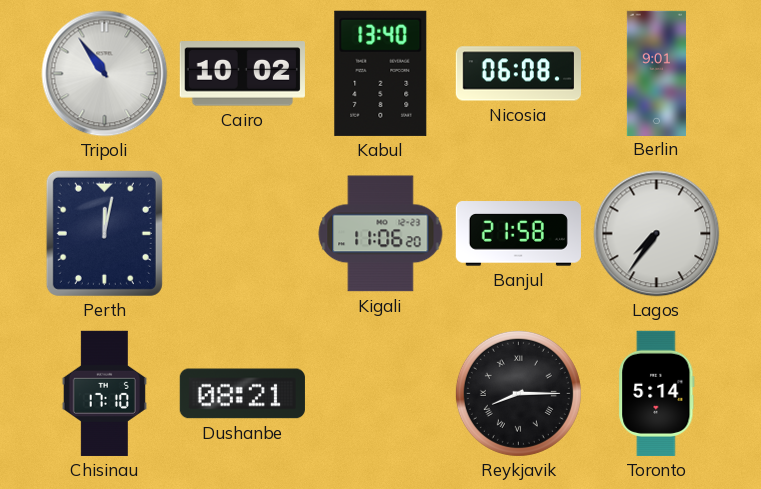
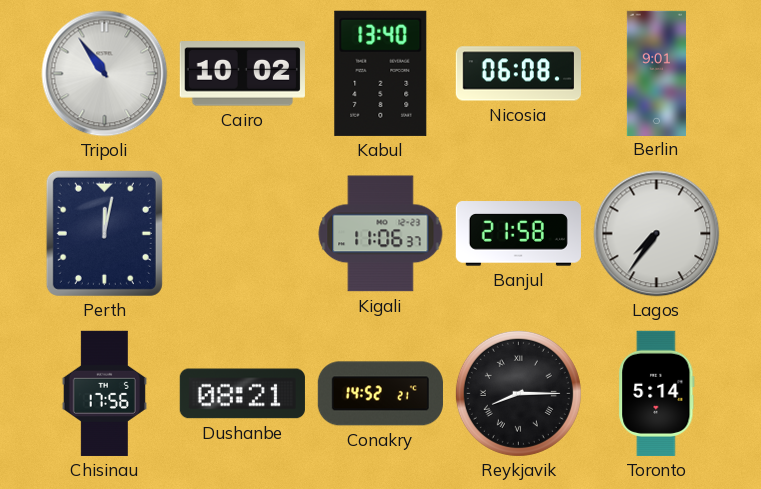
Kigali: 11:06:20 -> 11:06:37
Chisinau: 17:10 -> 17:56
Conakry: none -> 14:52
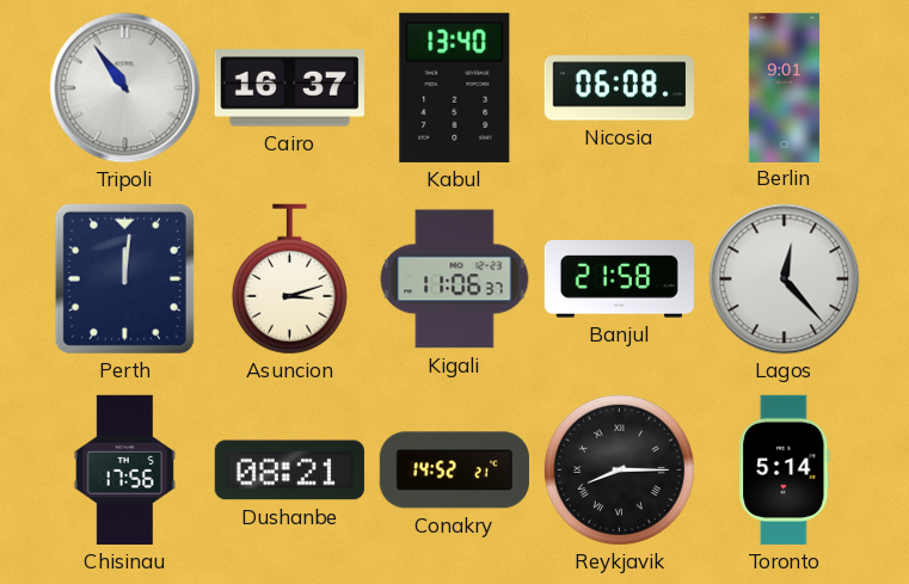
Cairo: 10:02 -> 16:37
Perth: 12:02 -> 12:01
Asuncion: none -> 3:12
Lagos: 7:36 -> 12:23
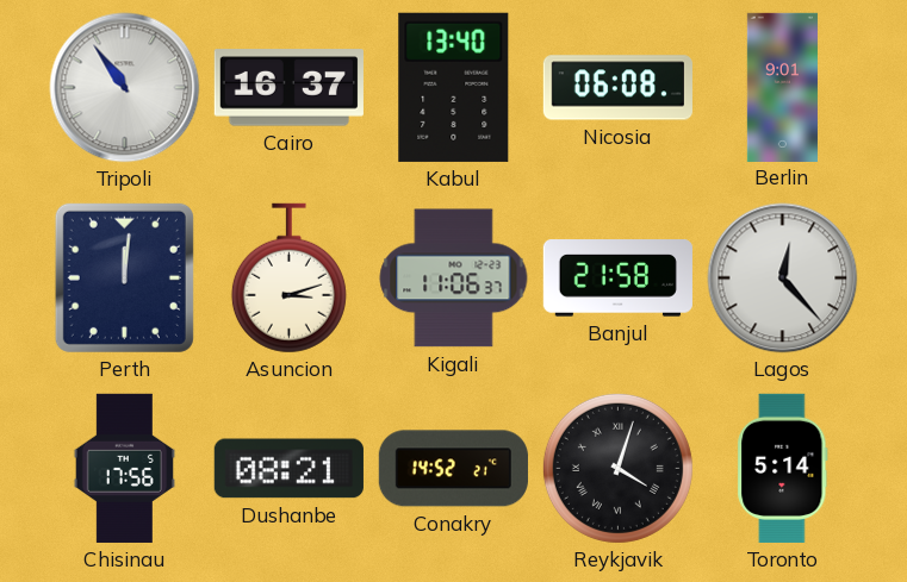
Reykjavik: 8:15 -> 4:03
